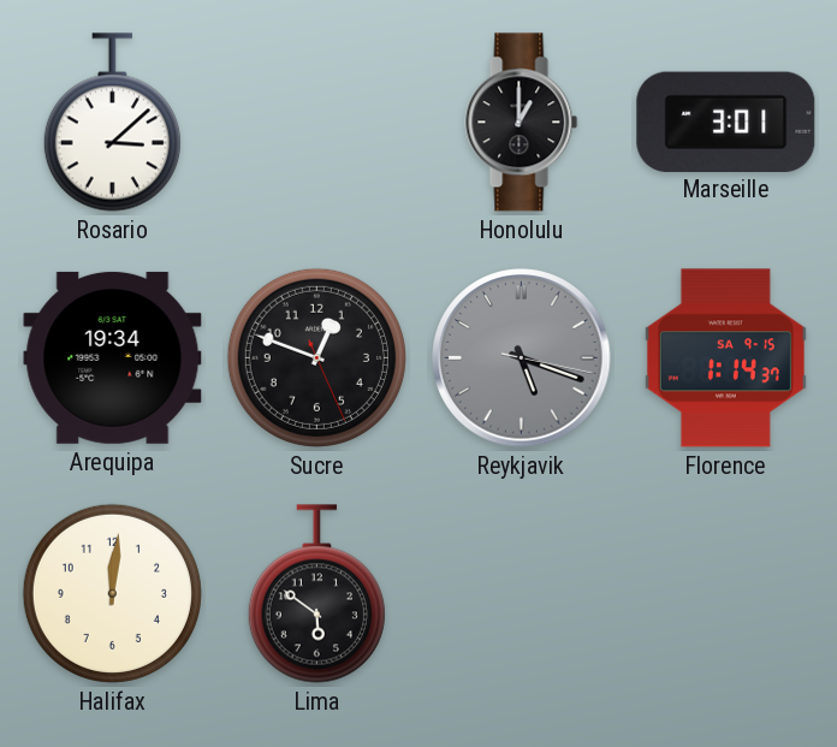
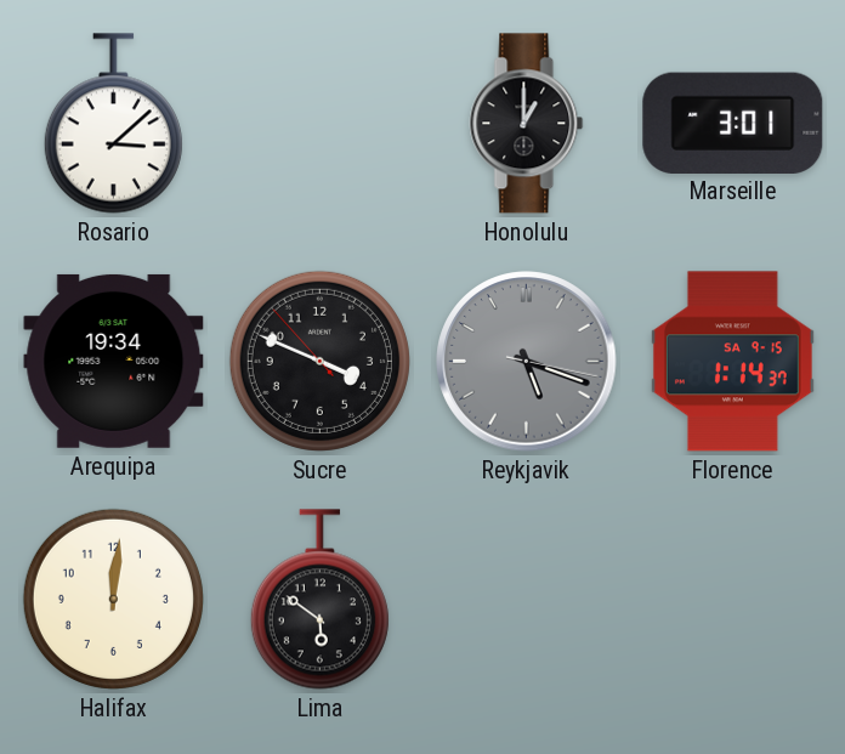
Sucre: 12:48 -> 3:48
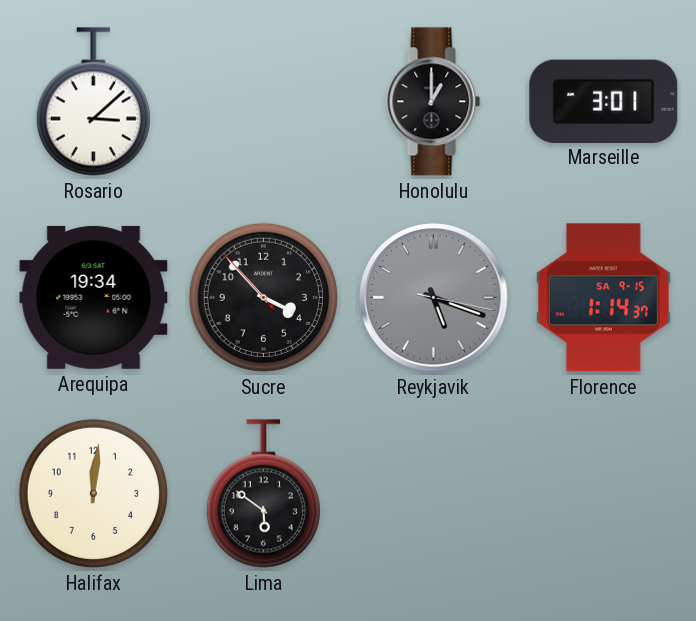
Sucre: 3:48 -> 3:52
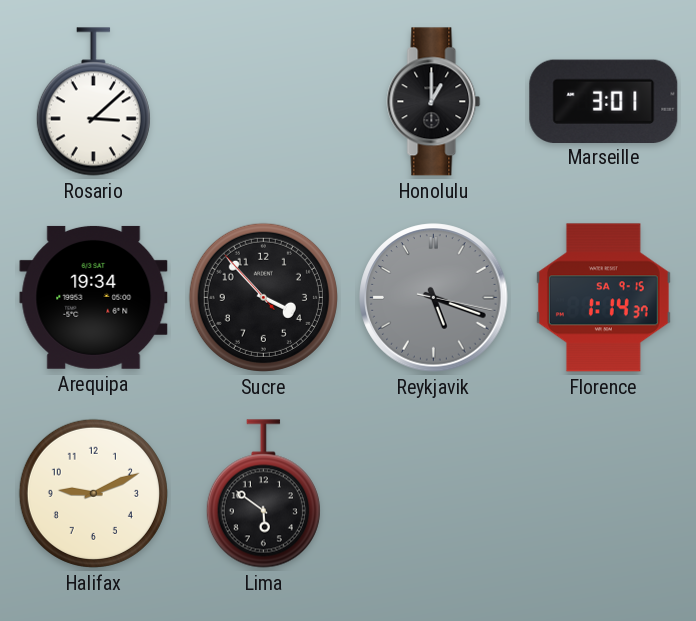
Halifax: 12:01 -> 9:11
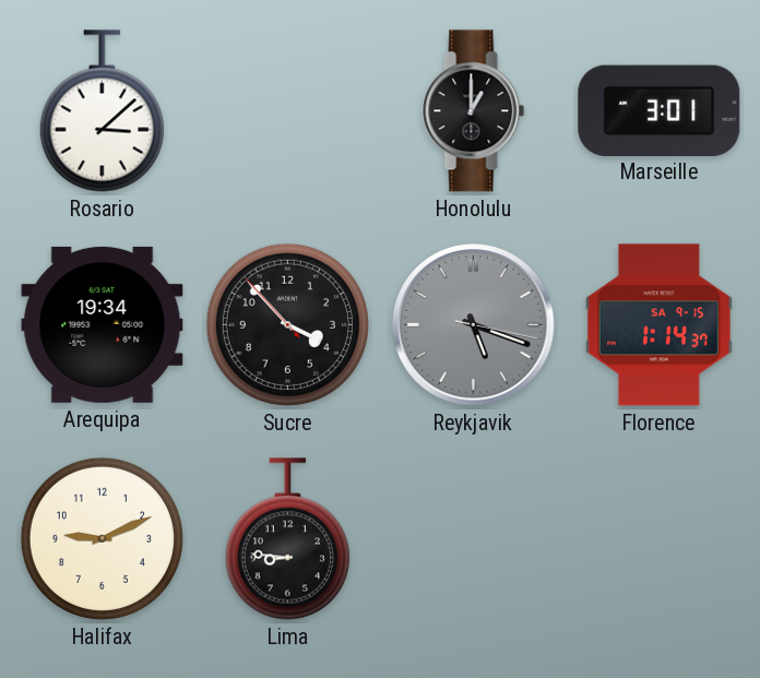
Lima: 5:51 -> 8:46
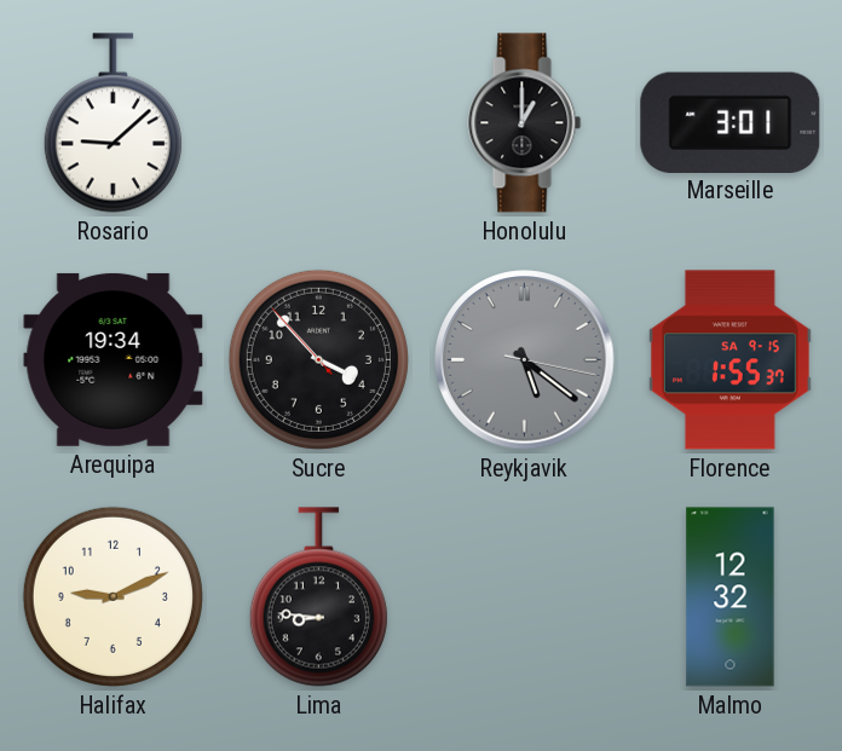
Rosario: 3:08 -> 9:08
Reykjavik: 5:18 -> 5:21
Florence: 1:14 -> 1:55
Malmo: none -> 12:32
